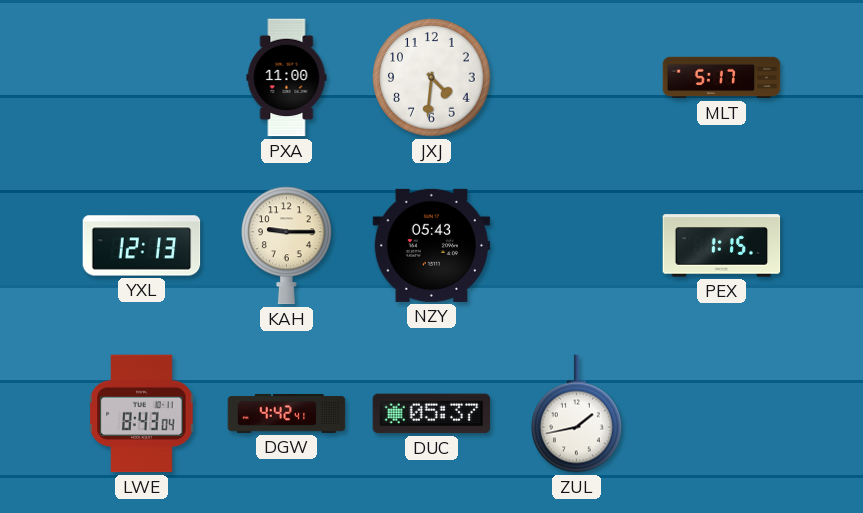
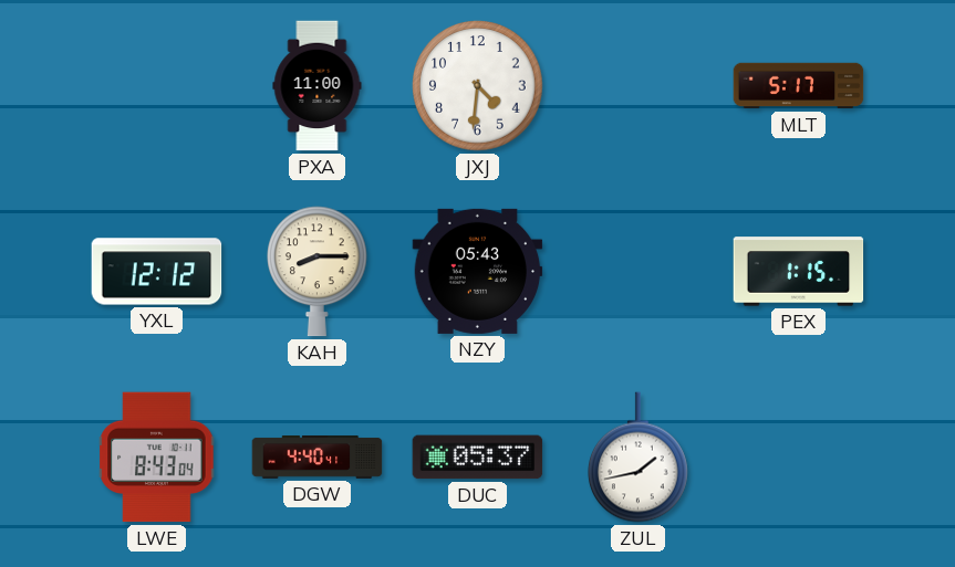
YXL: 12:13 -> 12:12
KAH: 9:15 -> 8:15
DGW: 4:42 -> 4:40
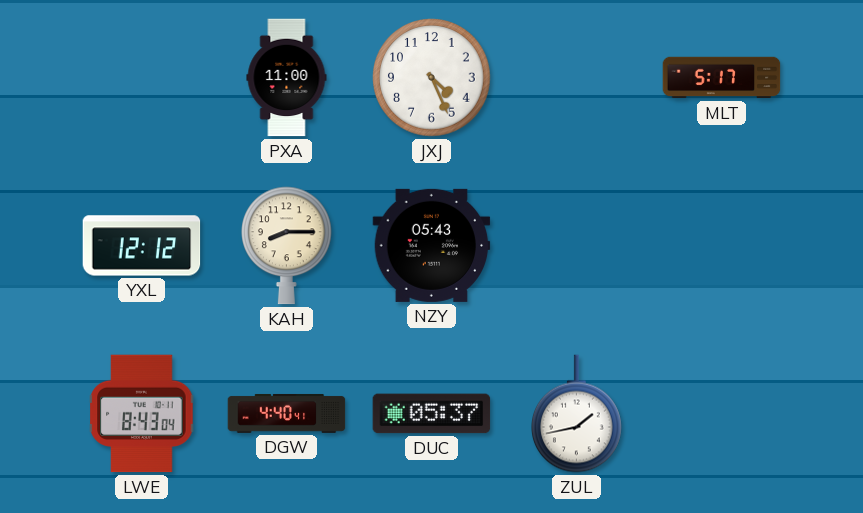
JXJ: 4:31 -> 4:26
PEX: 1:15 -> none
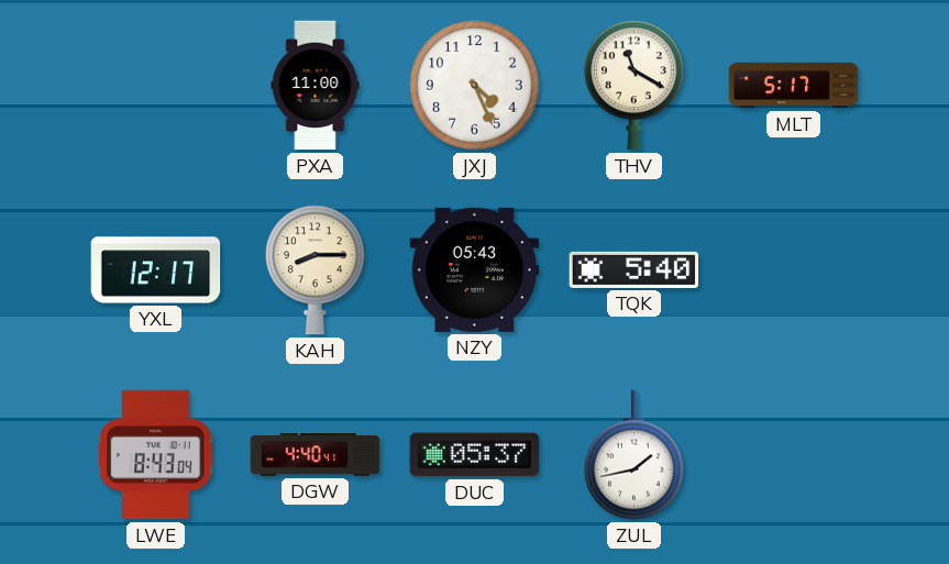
THV: none -> 11:20
YXL: 12:12 -> 12:17
TQK: none -> 5:40
